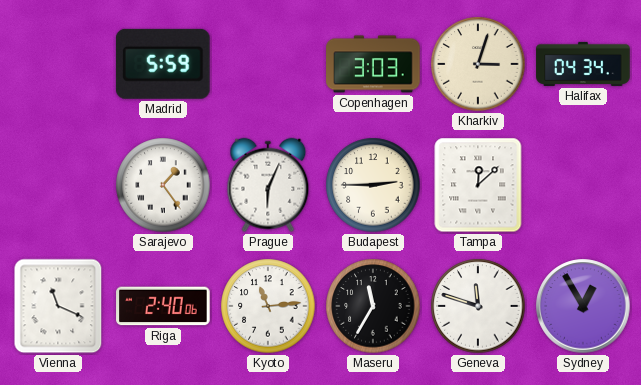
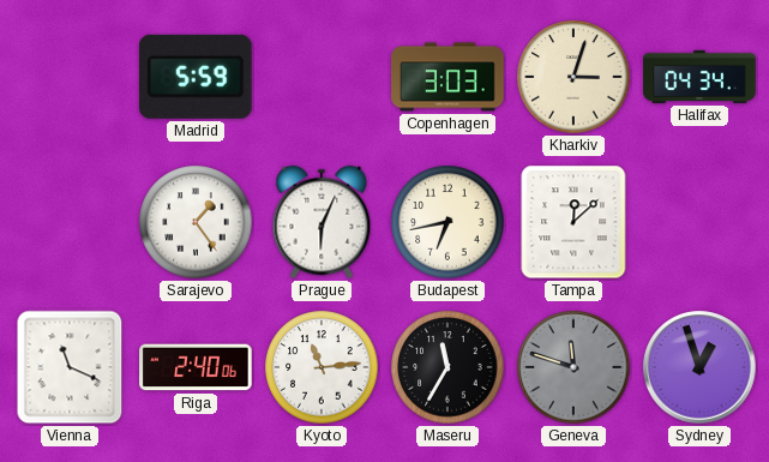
Budapest: 2:45 -> 6:43
Geneva dial: white -> grey
Sydney: 12:55 -> 12:57
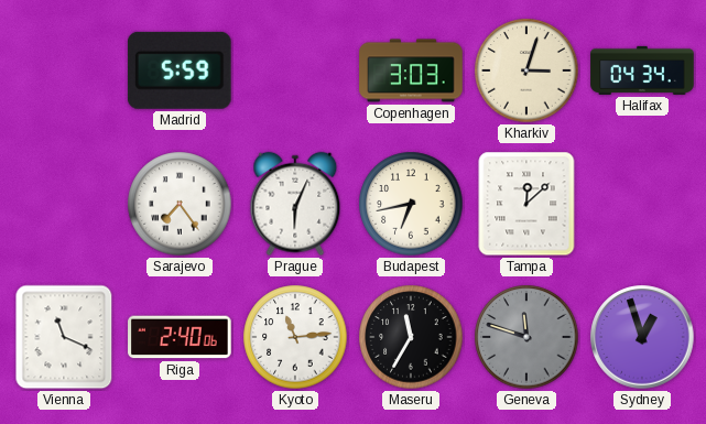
Sarajevo: 1:24 -> 7:24
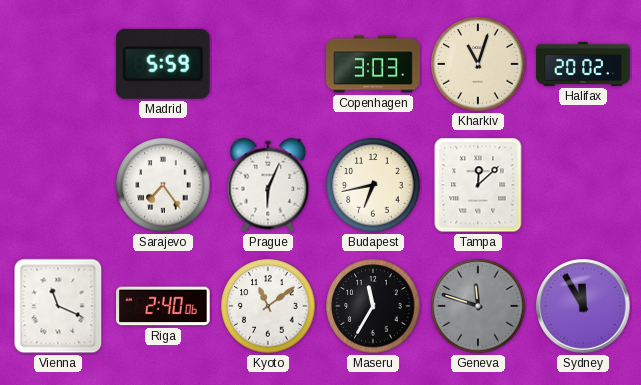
Kharkiv: 3:03 -> 11:03
Halifax: 04:34 -> 20:02
Kyoto: 11:14 -> 11:09
Sydney: 12:57 -> 11:55
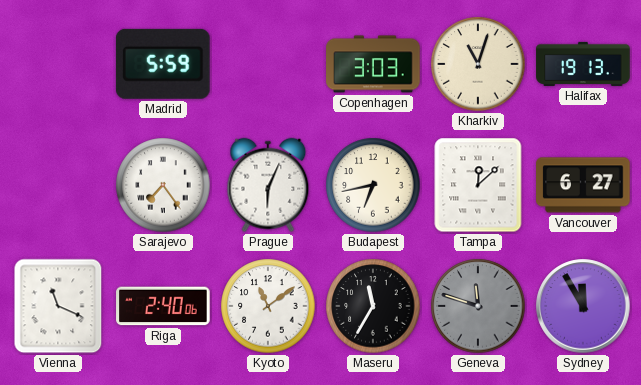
Halifax: 20:02 -> 19:13
Vancouver: none -> 6:27
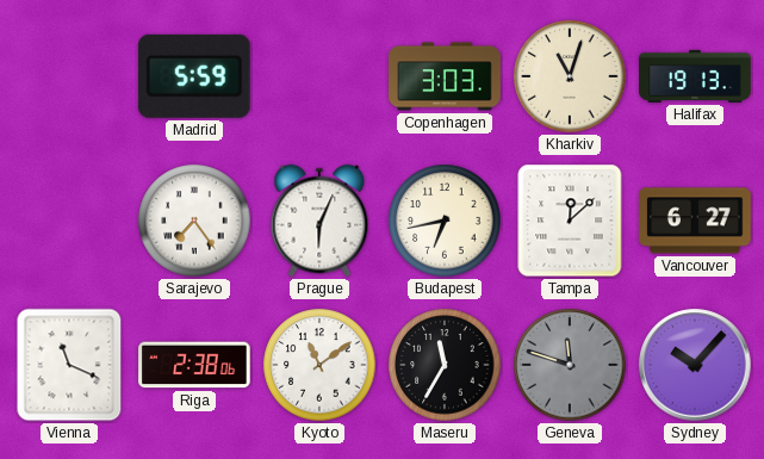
Riga: 2:40 -> 2:38
Sydney: 11:55 -> 10:07
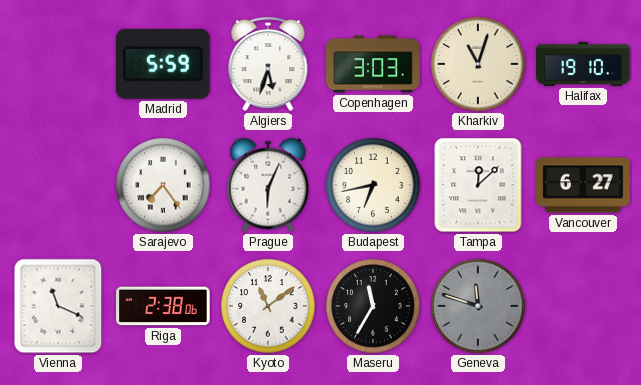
Algiers: none -> 5:33
Halifax: 19:13 -> 19:10
Sydney: 10:07 -> none
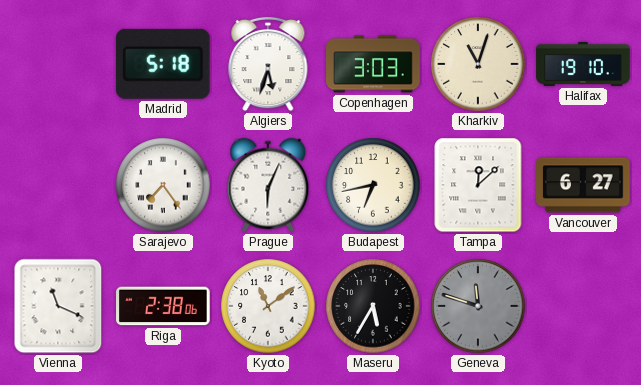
Madrid: 5:59 -> 5:18
Maseru: 11:35 -> 5:35
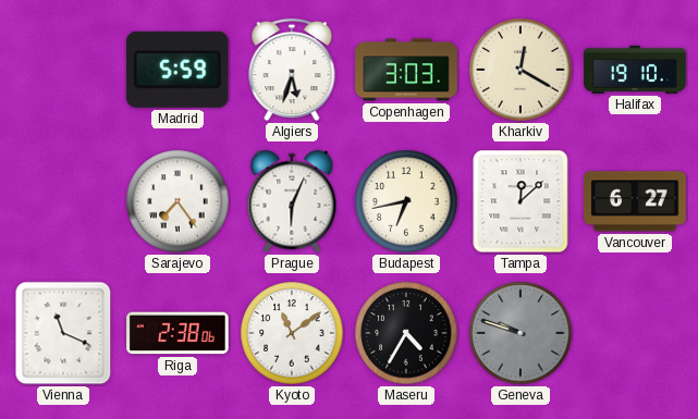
Madrid: 5:18 -> 5:59
Kharkiv: 11:03 -> 12:20
Maseru: 5:35 -> 4:35
Geneva: 11:48 -> 9:48
